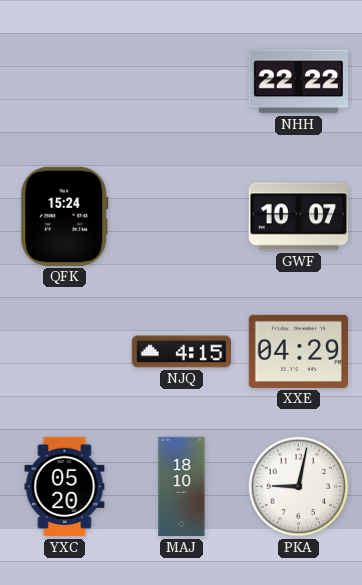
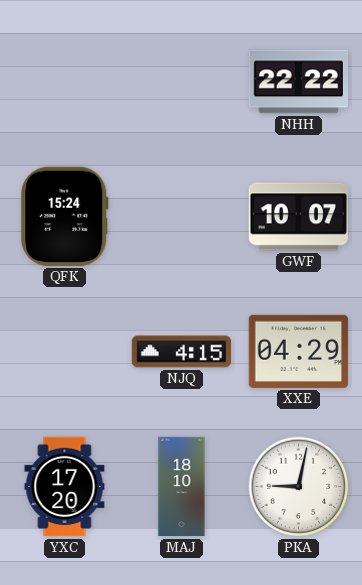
YXC: 05:20 -> 17:20
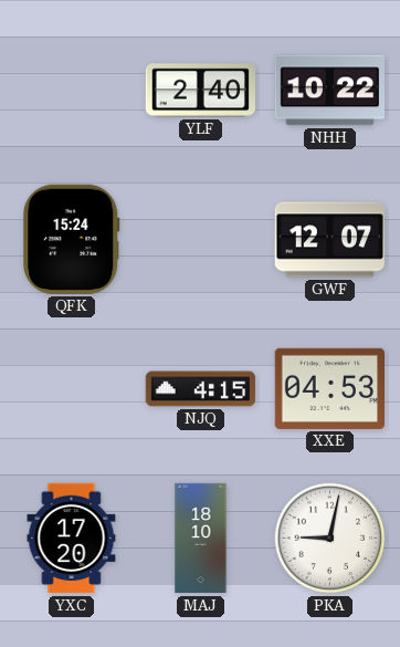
YLF: none -> 2:40
NHH: 22:22 -> 10:22
GWF: 10:07 -> 12:07
XXE: 04:29 -> 04:53
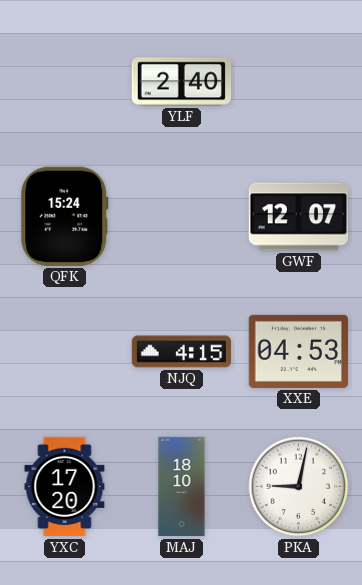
NHH: 10:22 -> none
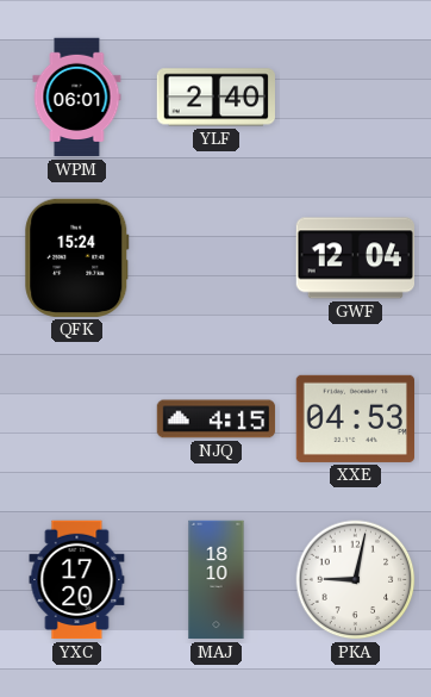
WPM: none -> 06:01
GWF: 12:07 -> 12:04
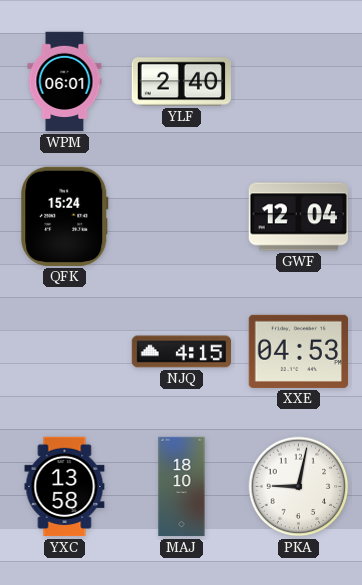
YXC: 17:20 -> 13:58
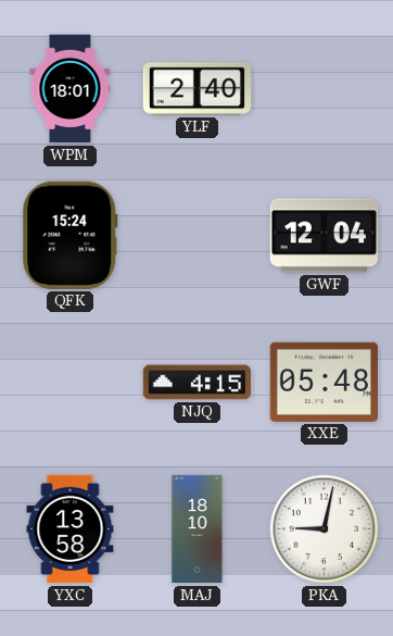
WPM: 06:01 -> 18:01
XXE: 04:53 -> 05:48
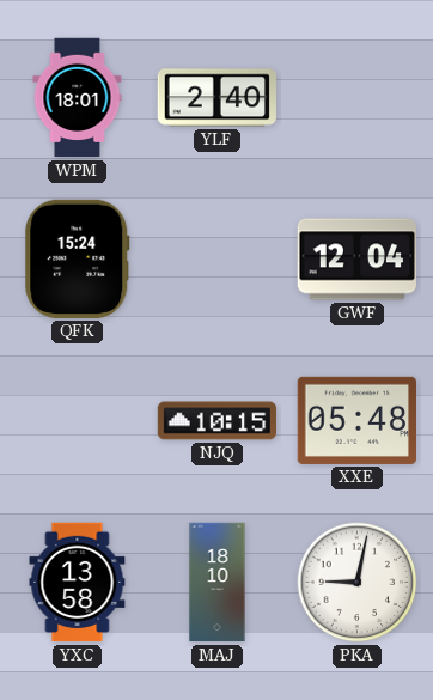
NJQ: 4:15 -> 10:15
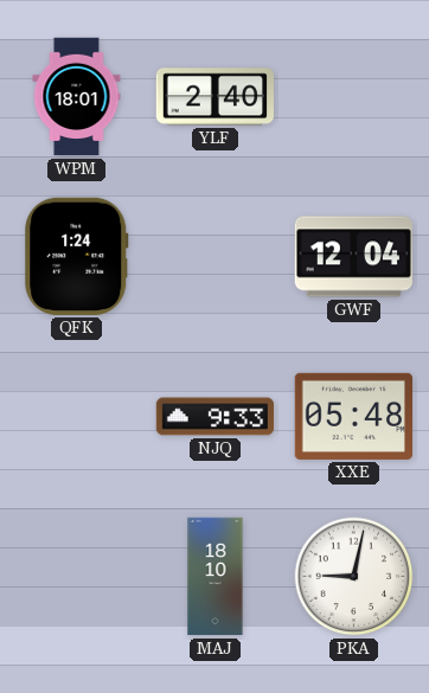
QFK: 15:24 -> 1:24
NJQ: 10:15 -> 9:33
YXC: 13:58 -> none
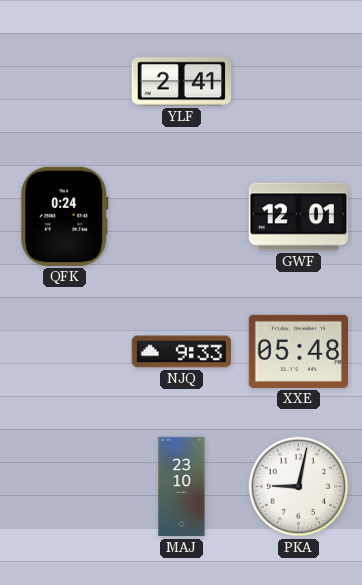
WPM: 18:01 -> none
YLF: 2:40 -> 2:41
QFK: 1:24 -> 0:24
GWF: 12:04 -> 12:01
MAJ: 18:10 -> 23:10
